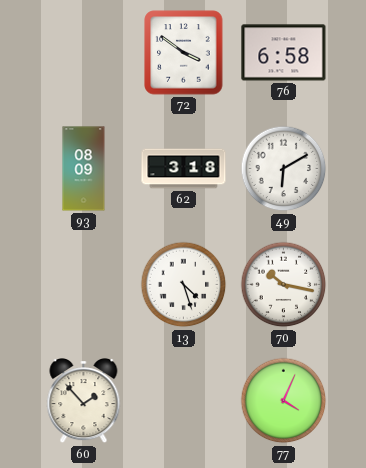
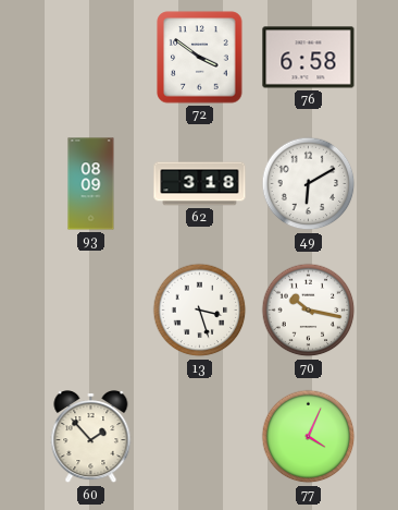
13: 4:27 -> 3:27
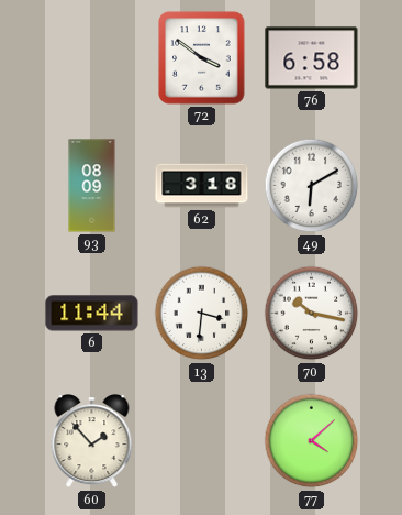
6: none -> 11:44
13: 3:27 -> 3:31
77: 4:04 -> 4:08
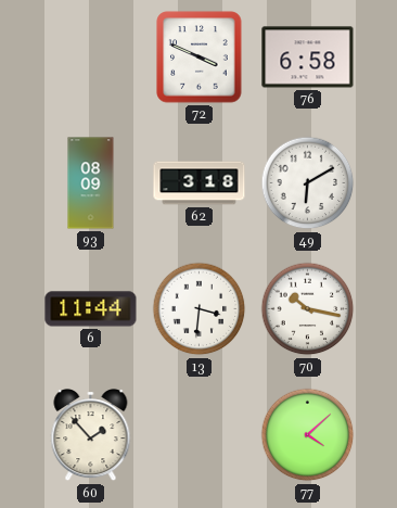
72: 3:51 -> 3:49
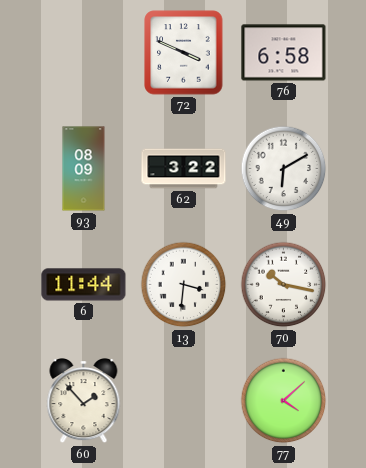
62: 3:18 -> 3:22
